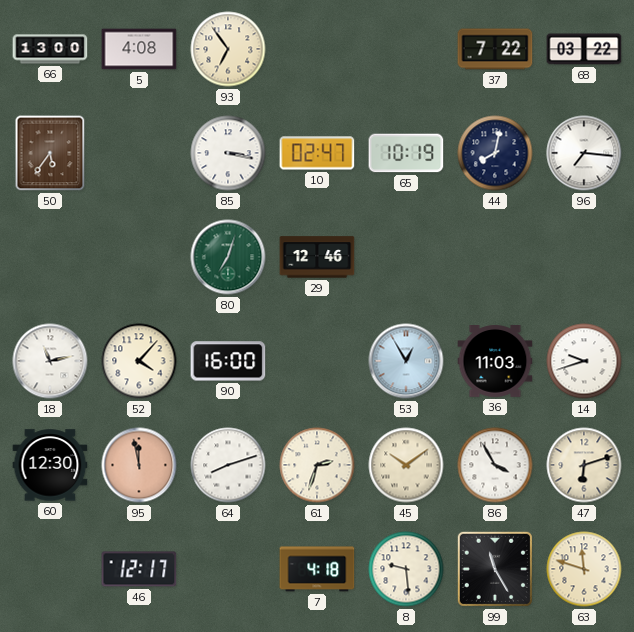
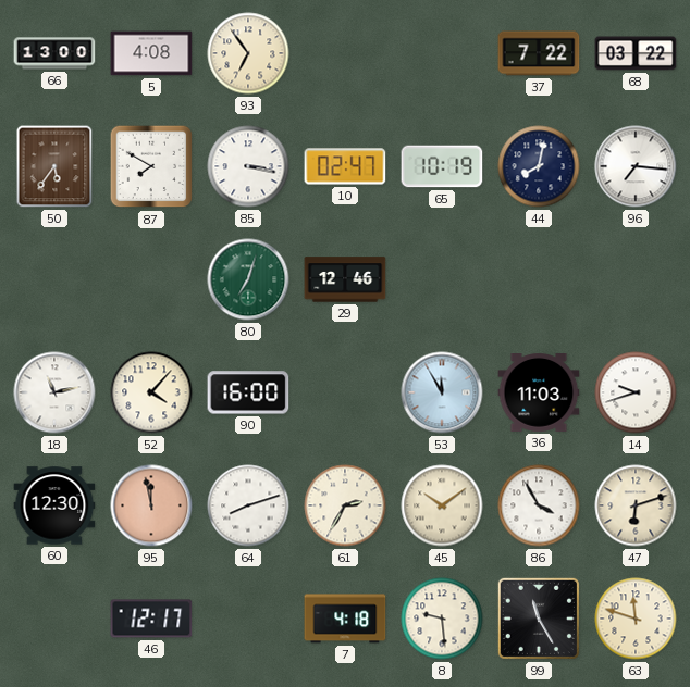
87: none -> 7:50
53: 12:55 -> 11:55
61: 2:33 -> 2:35
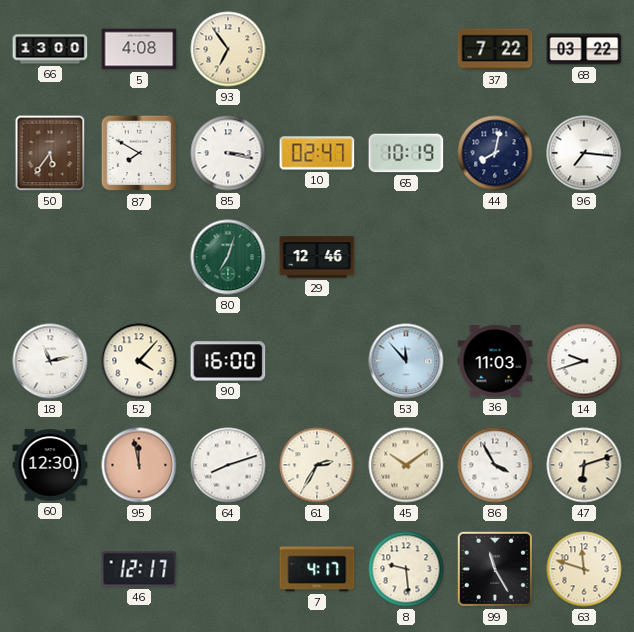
53: 11:55 -> 11:53
7: 4:18 -> 4:17
